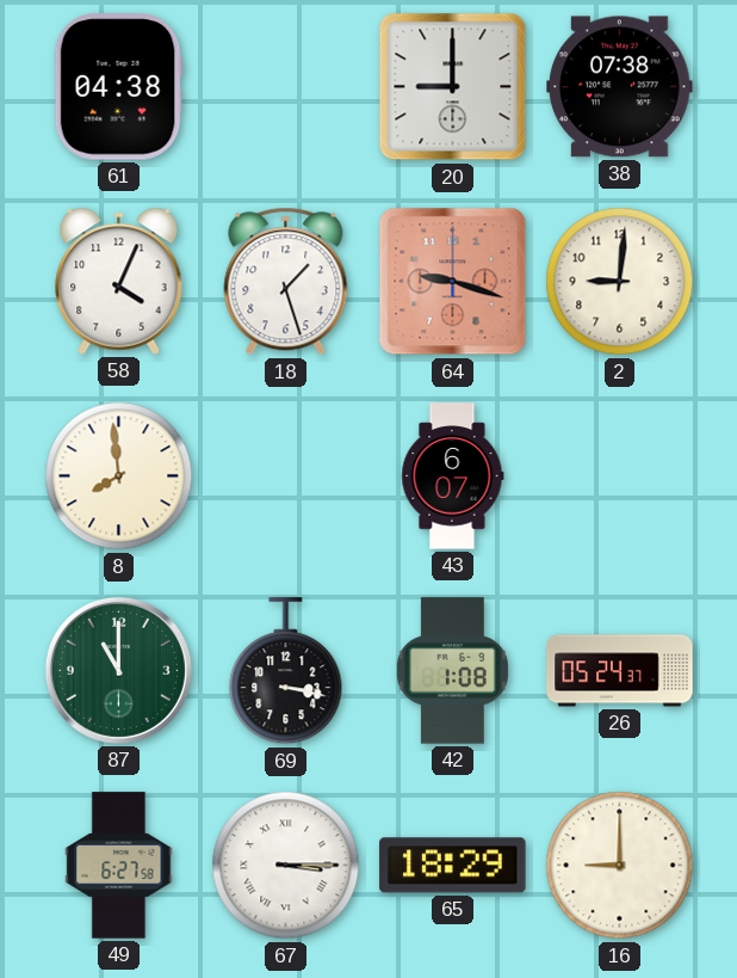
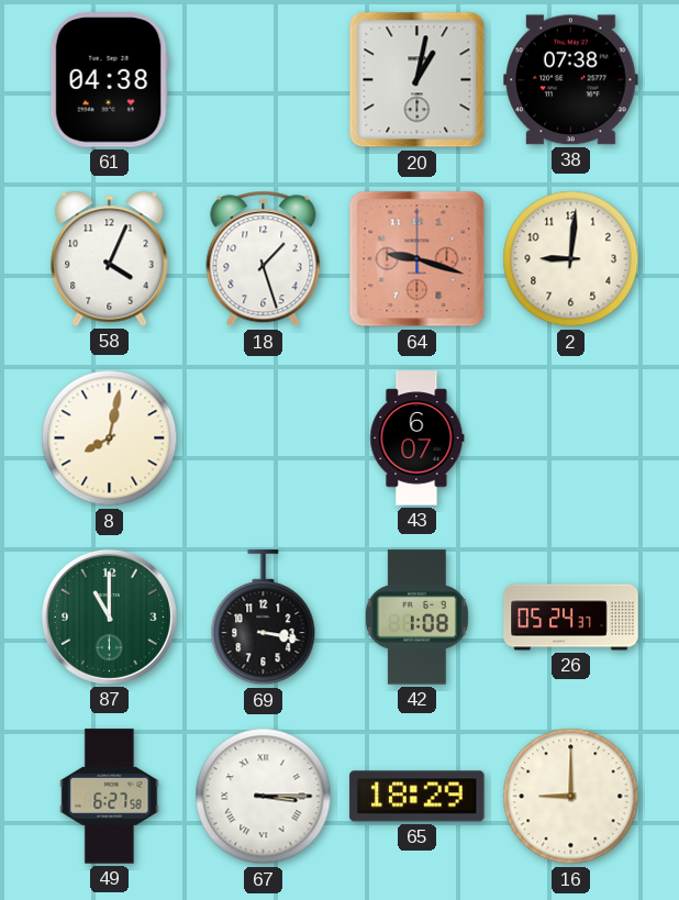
20: 9:00 -> 1:02
8: 7:59 -> 8:02
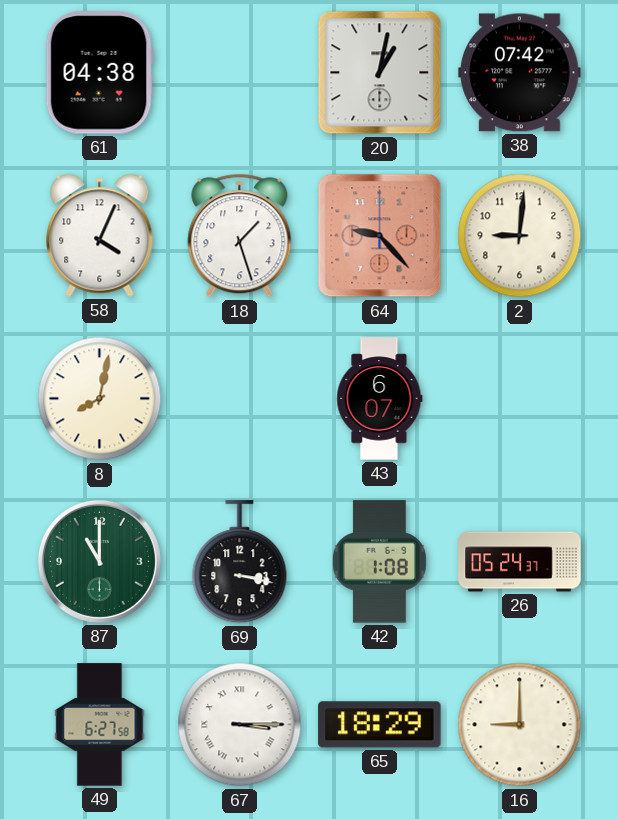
38: 07:38 -> 07:42
64: 9:18 -> 9:23
